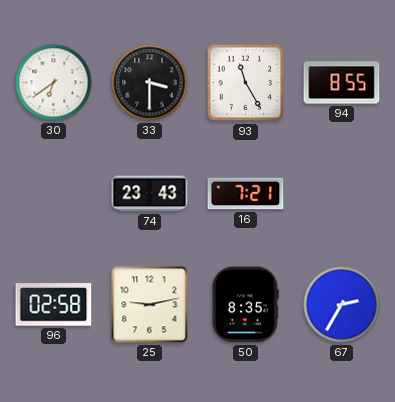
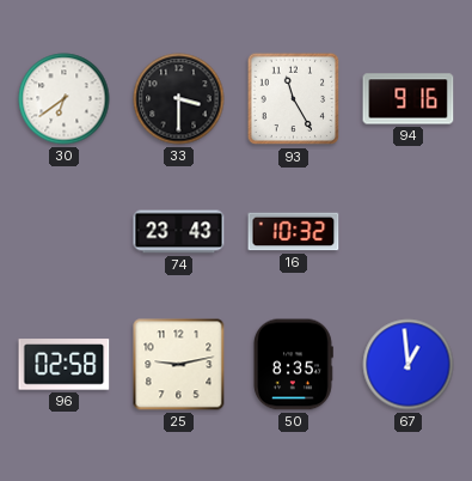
94: 8:55 -> 9:16
16: 7:21 -> 10:32
67: 2:35 -> 12:59
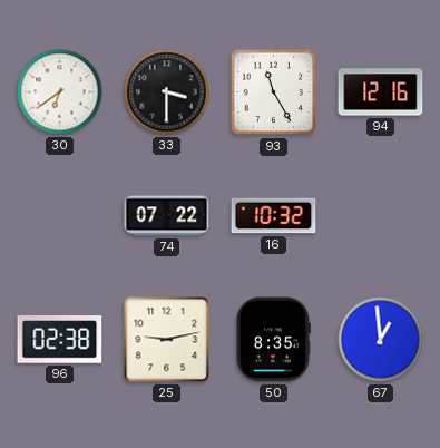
94: 9:16 -> 12:16
74: 23:43 -> 07:22
96: 02:58 -> 02:38
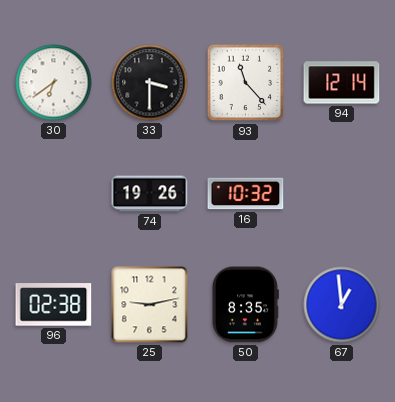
93: 11:25 -> 11:23
94: 12:16 -> 12:14
74: 07:22 -> 19:26
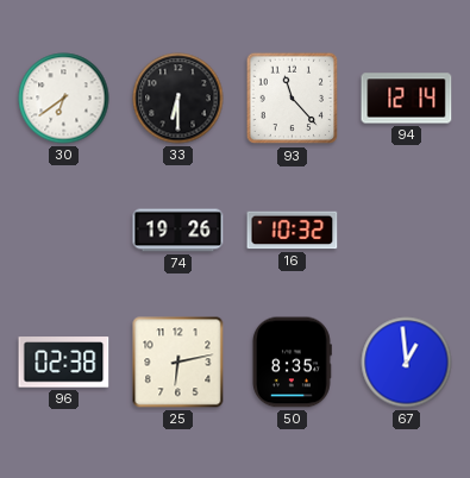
33: 3:30 -> 6:30
25: 9:13 -> 6:13
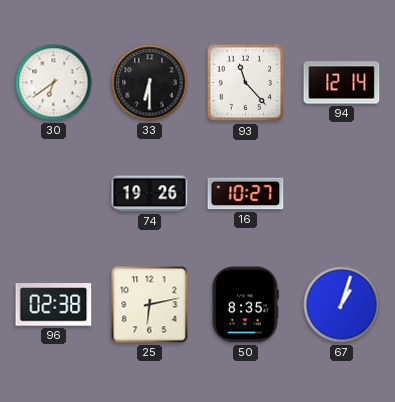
16: 10:32 -> 10:27
67: 12:59 -> 1:03
